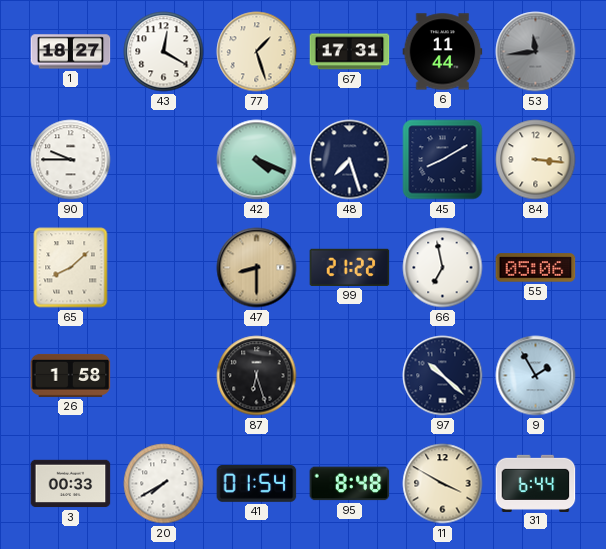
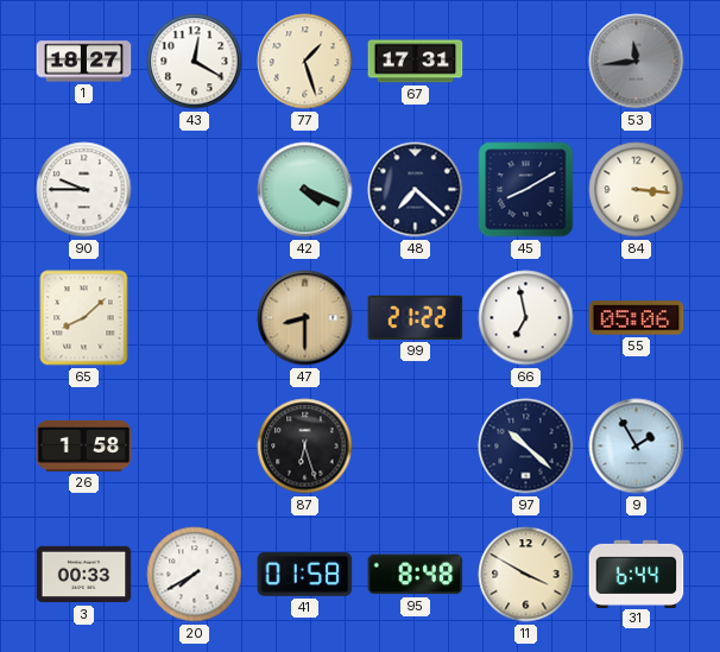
6: 11:44 -> none
48: 7:27 -> 7:22
41: 01:54 -> 01:58
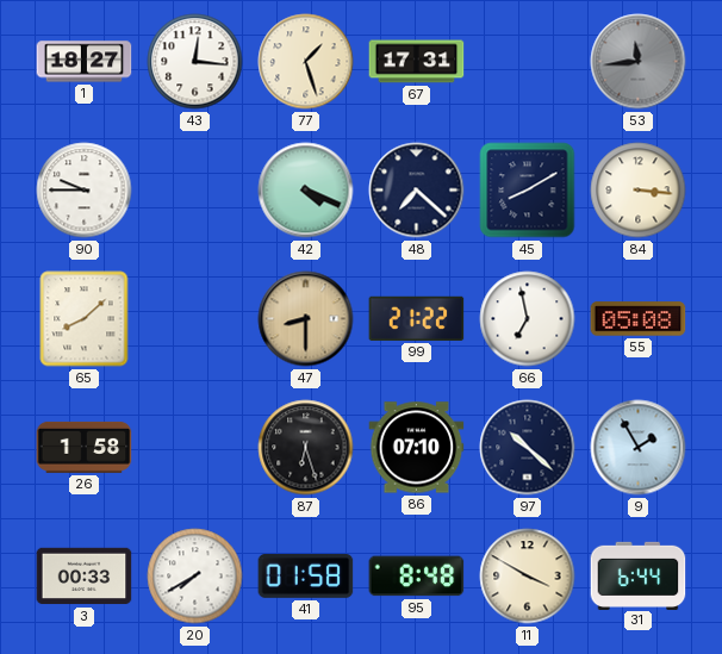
43: 12:20 -> 12:16
55: 05:06 -> 05:08
86: none -> 07:10
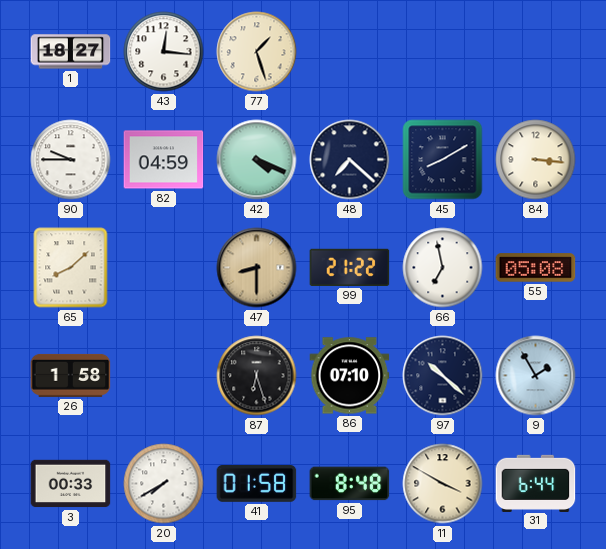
67: 17:31 -> none
53: 11:44 -> none
82: none -> 04:59
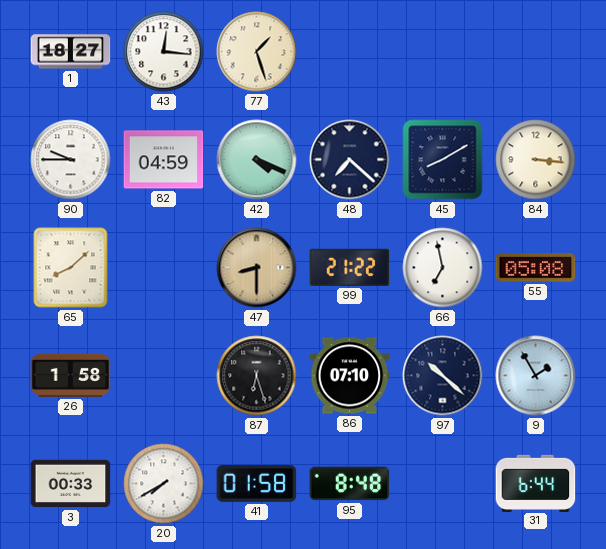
11: 3:50 -> none
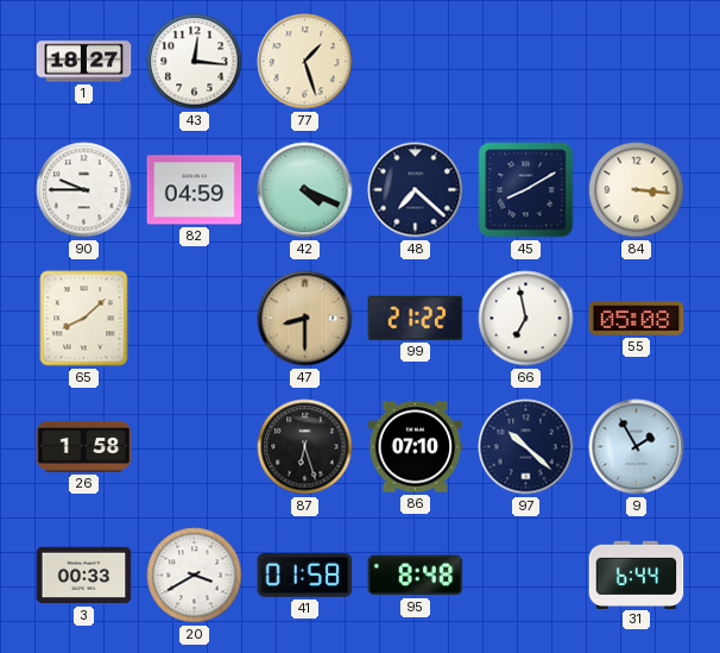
20: 7:40 -> 3:40
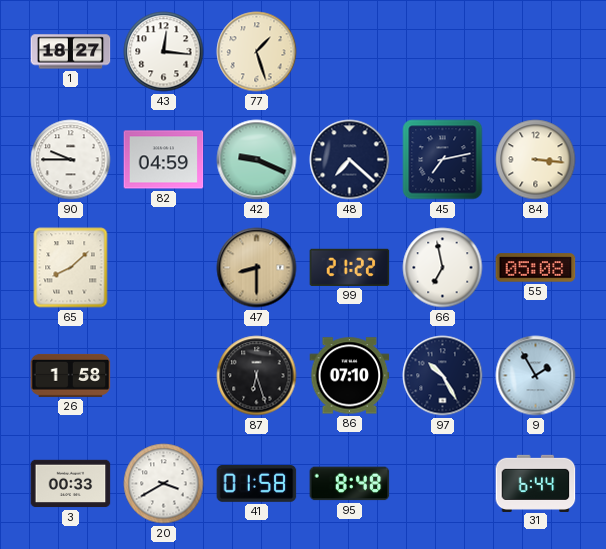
42: 4:19 -> 9:19
45: 8:10 -> 7:13
97: 10:22 -> 10:25
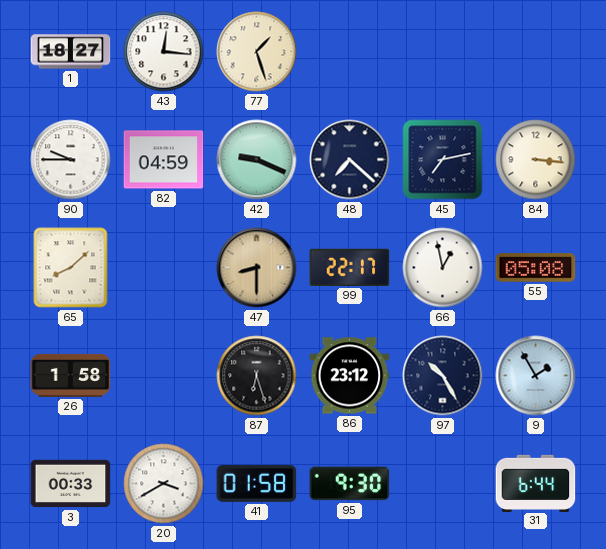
99: 21:22 -> 22:17
66: 6:58 -> 12:58
86: 07:10 -> 23:12
95: 8:48 -> 9:30
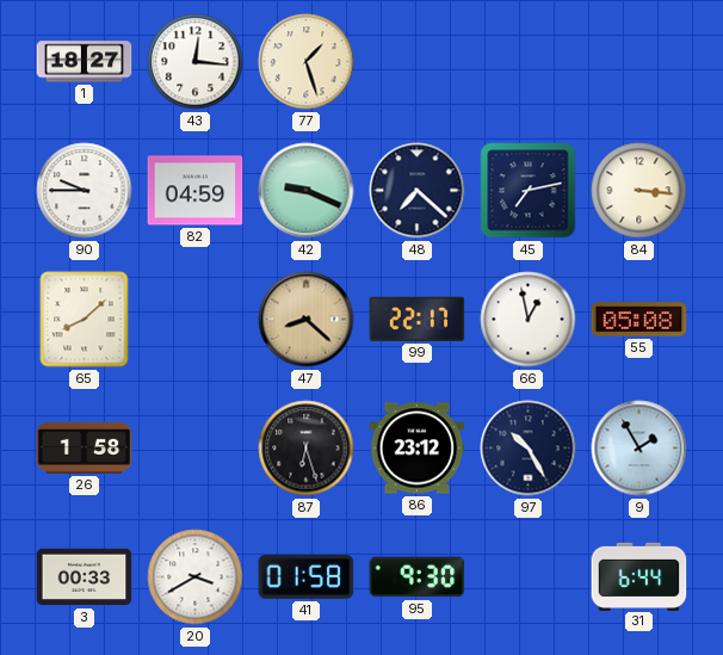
47: 8:30 -> 8:22
